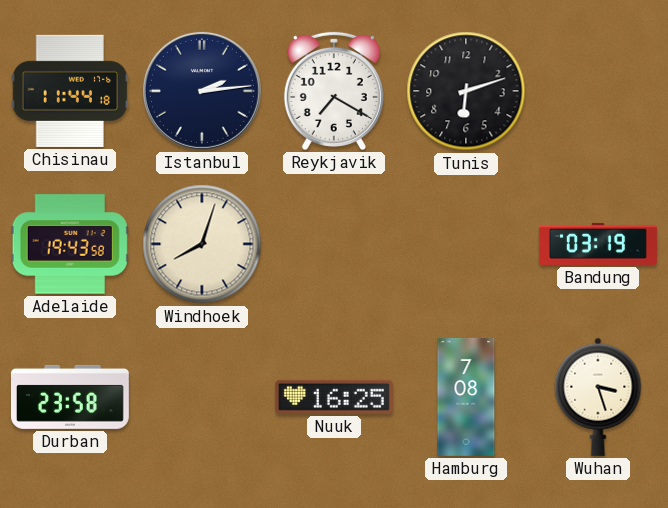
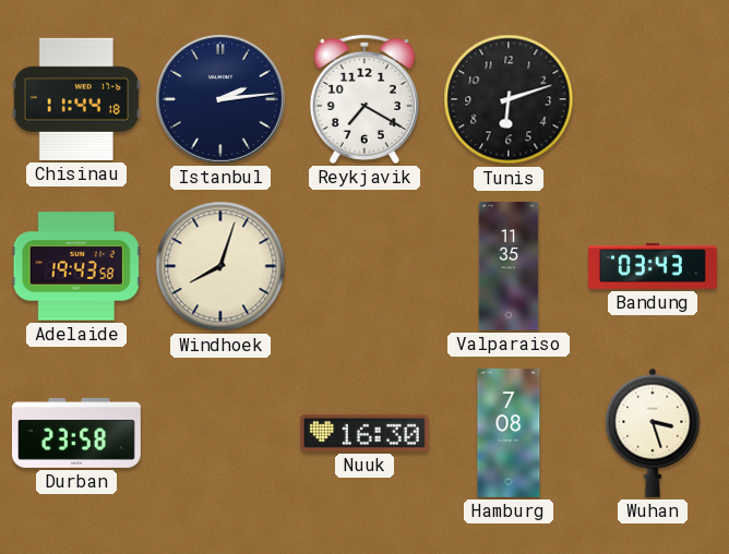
Valparaiso: none -> 11:35
Bandung: 03:19 -> 03:43
Nuuk: 16:25 -> 16:30
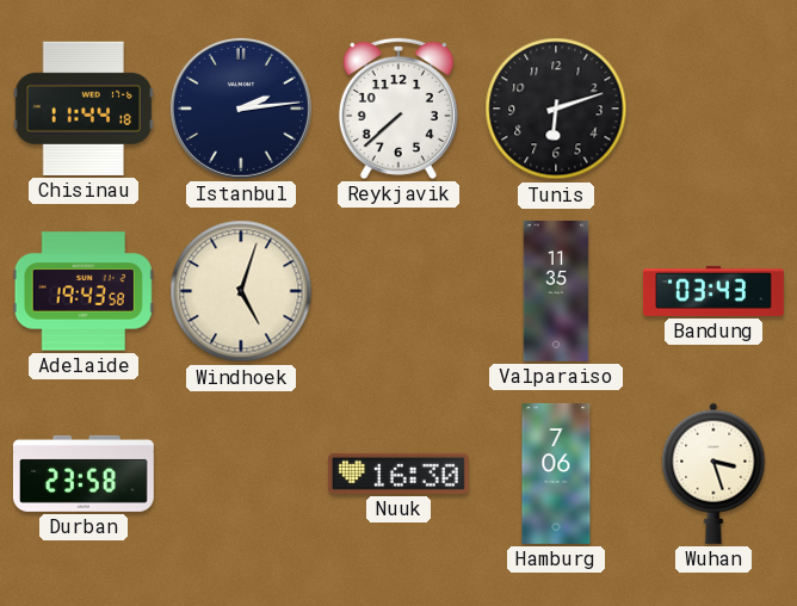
Reykjavik: 7:20 -> 7:38
Windhoek: 8:03 -> 5:03
Hamburg: 7:08 -> 7:06
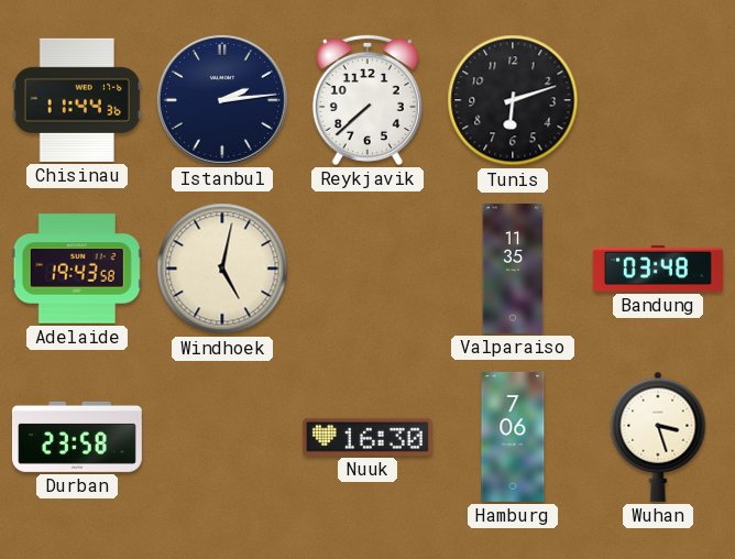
Chisinau: 11:44:18 -> 11:44:36
Windhoek: 5:03 -> 5:02
Bandung: 03:43 -> 03:48
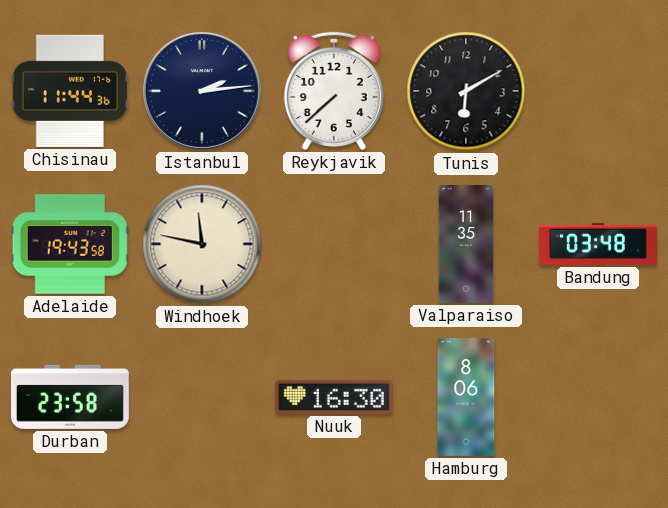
Tunis: 6:12 -> 6:10
Windhoek: 5:02 -> 11:47
Hamburg: 7:06 -> 8:06
Wuhan: 3:27 -> none
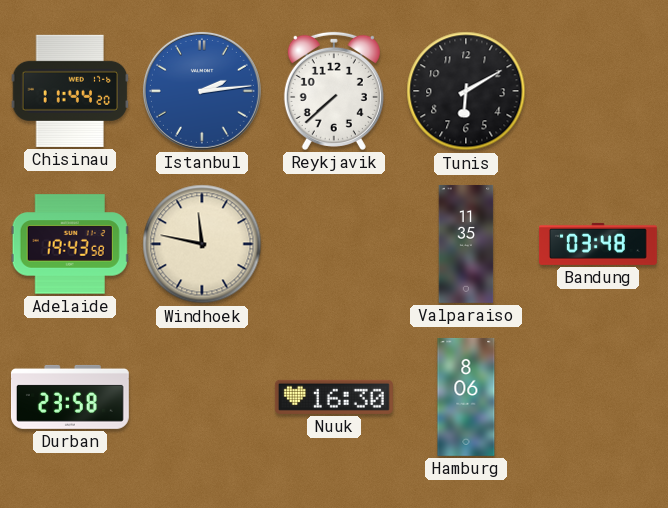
Chisinau: 11:44:36 -> 11:44:20
Istanbul dial: navy -> blue
